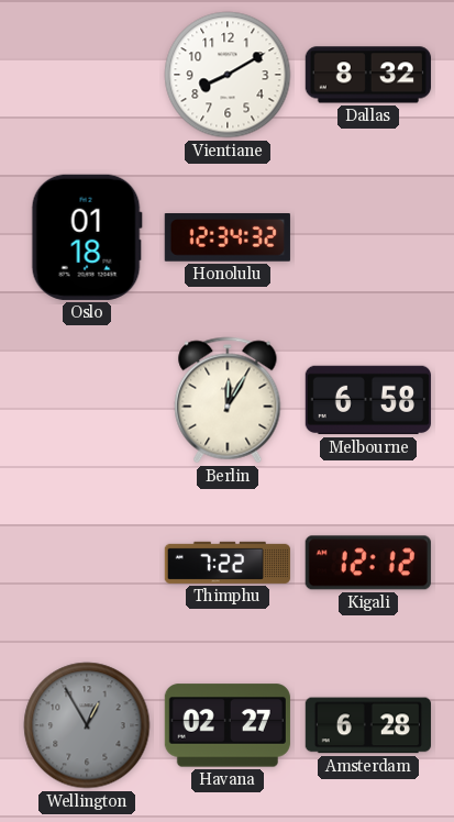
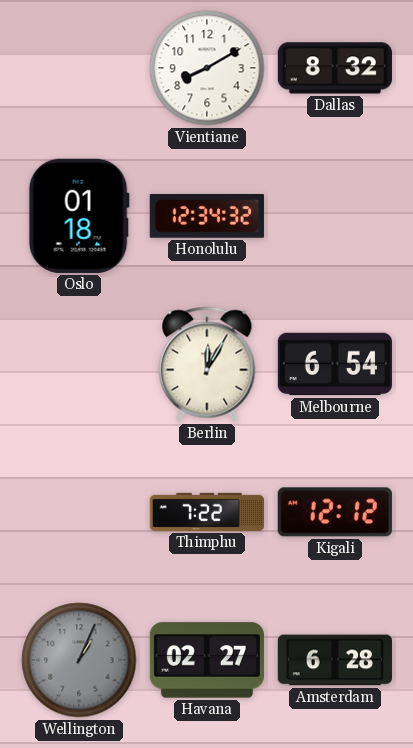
Melbourne: 6:58 -> 6:54
Wellington: 12:55 -> 1:04
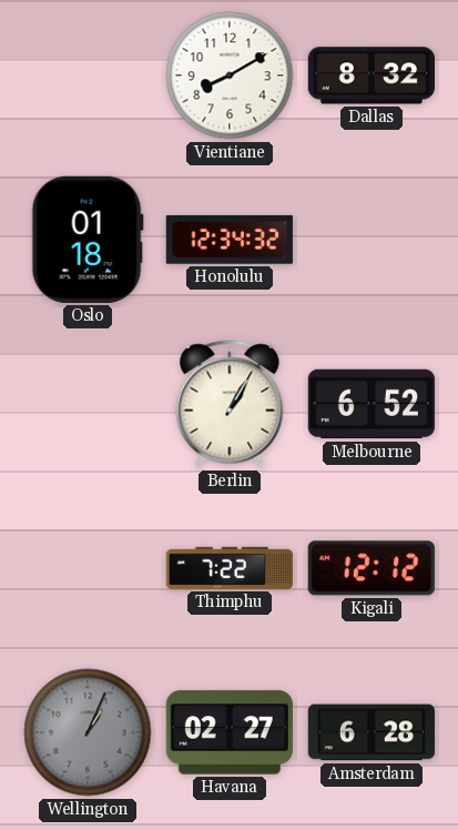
Berlin: 12:05 -> 1:05
Melbourne: 6:54 -> 6:52
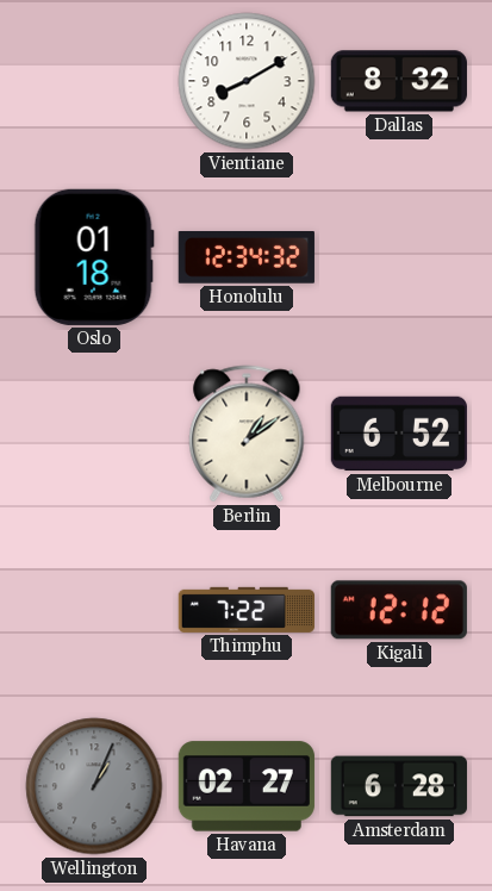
Berlin: 1:05 -> 1:09
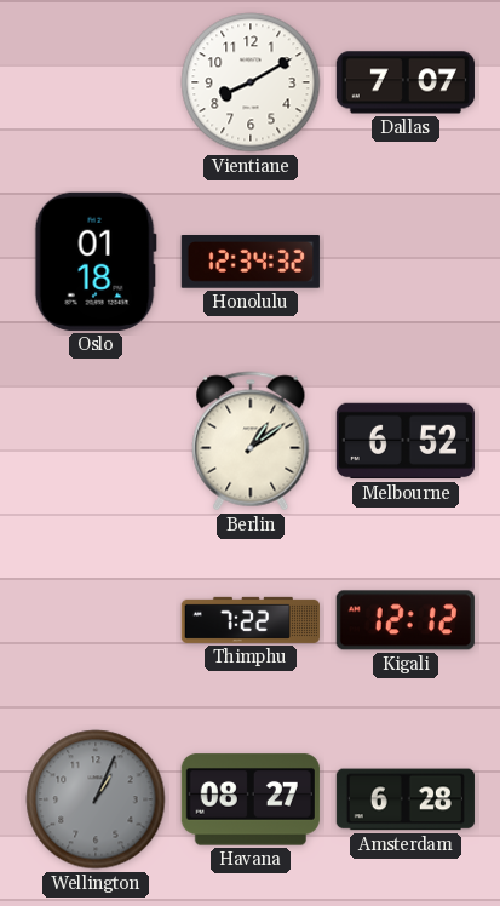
Dallas: 8:32 -> 7:07
Havana: 02:27 -> 08:27
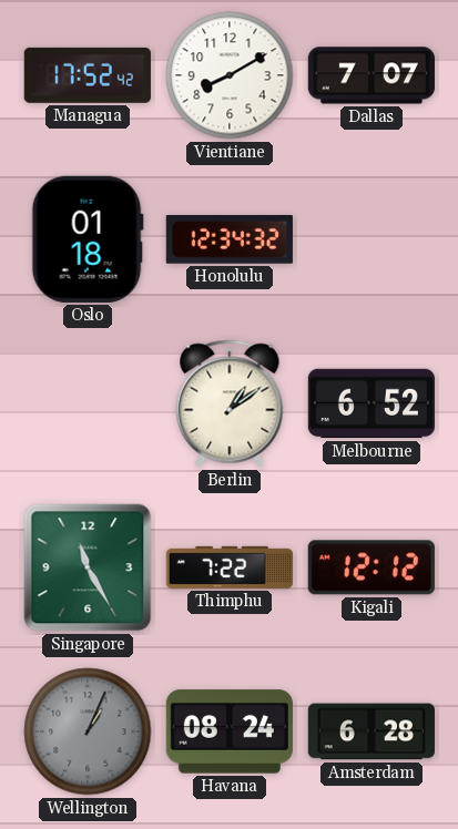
Managua: none -> 17:52
Singapore: none -> 11:25
Havana: 08:27 -> 08:24
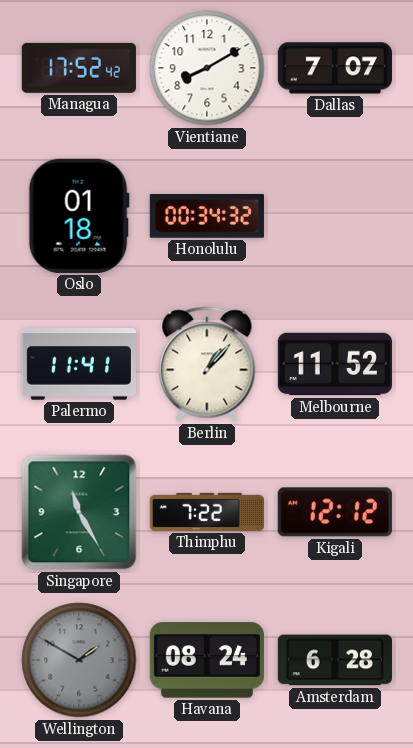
Honolulu: 12:34 -> 00:34
Palermo: none -> 11:41
Berlin: 1:09 -> 1:07
Melbourne: 6:52 -> 11:52
Wellington: 1:04 -> 1:50
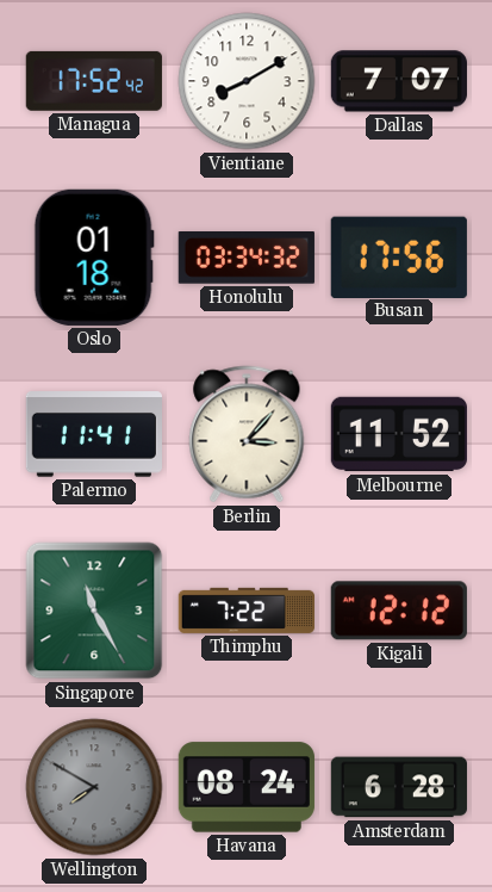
Honolulu: 00:34 -> 03:34
Busan: none -> 17:56
Berlin: 1:07 -> 3:07
Wellington: 1:50 -> 7:50
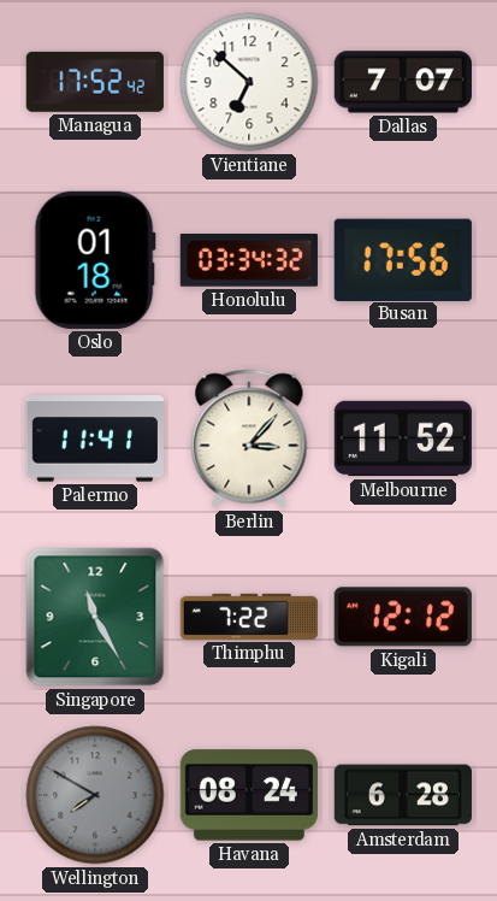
Vientiane: 8:10 -> 6:52
